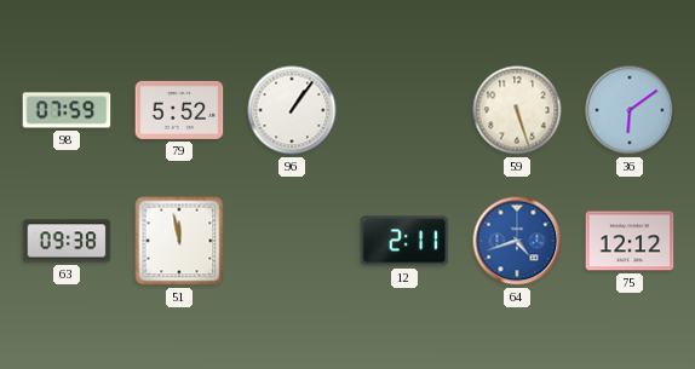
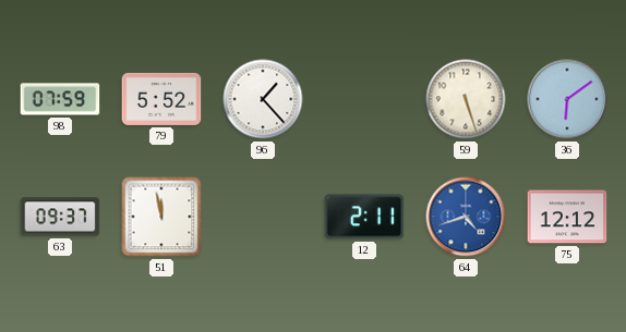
96: 1:06 -> 1:23
63: 09:38 -> 09:37
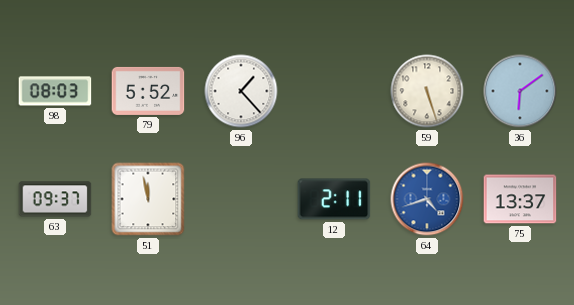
98: 07:59 -> 08:03
75: 12:12 -> 13:37
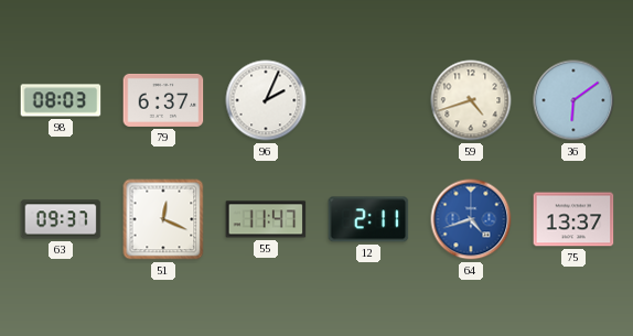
79: 5:52 -> 6:37
96: 1:23 -> 2:04
59: 5:27 -> 4:42
51: 11:58 -> 12:19
55: none -> 11:47
